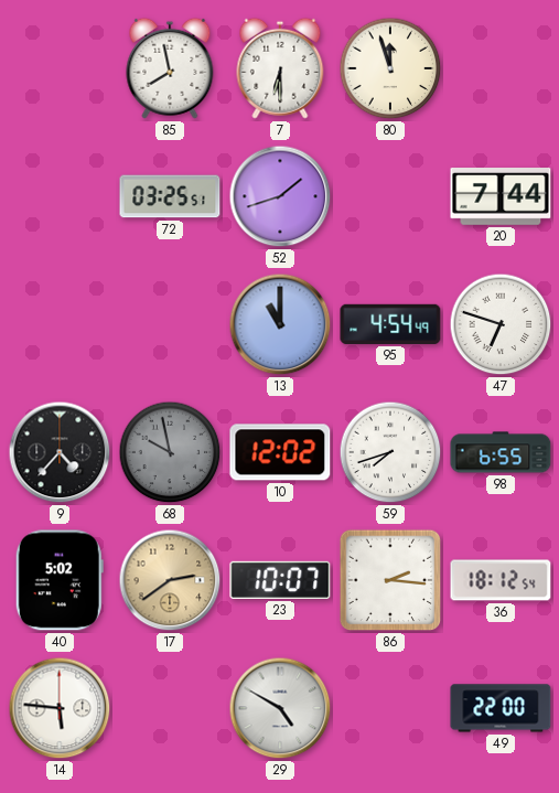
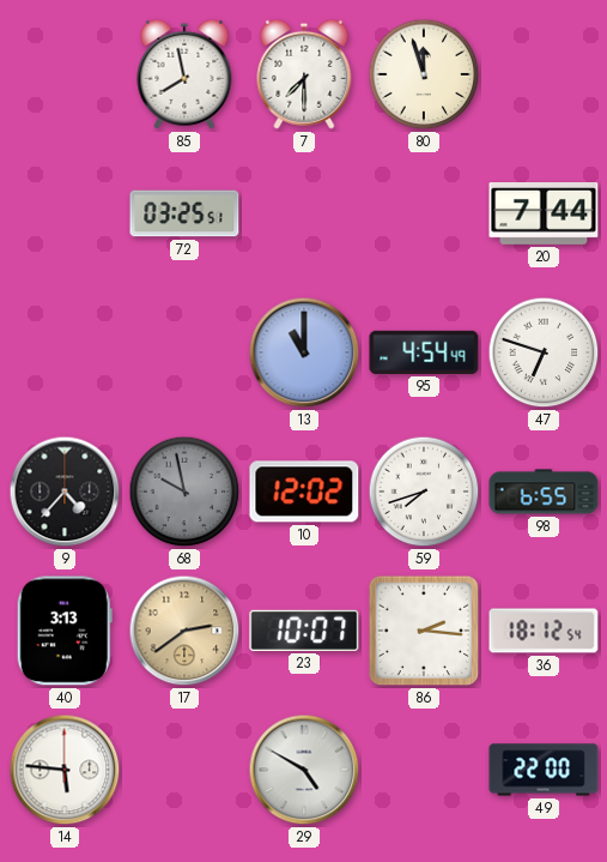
7: 6:30 -> 7:30
52: 1:42 -> none
40: 5:02 -> 3:13
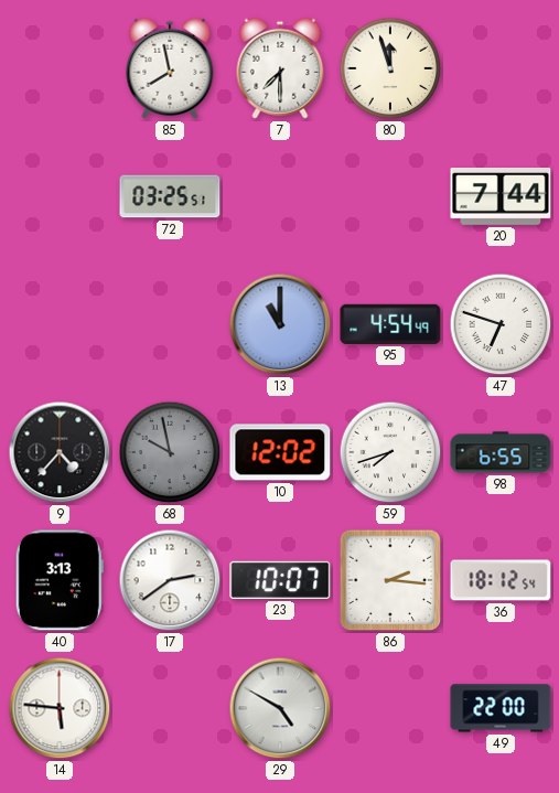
17 dial: champagne -> white
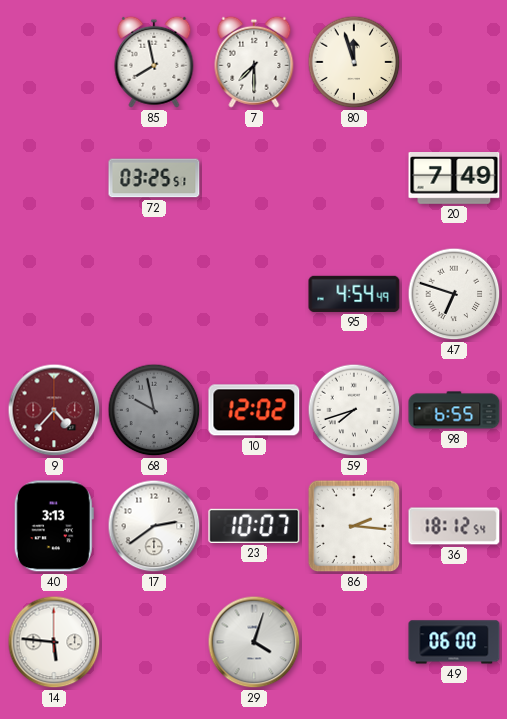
20: 7:44 -> 7:49
13: 11:00 -> none
9 dial: black -> burgundy
29: 4:50 -> 4:03
49: 22:00 -> 06:00
